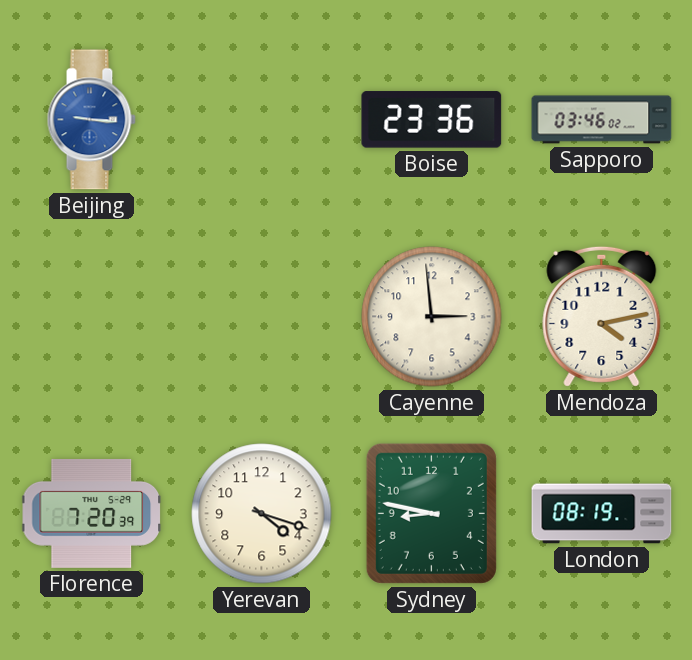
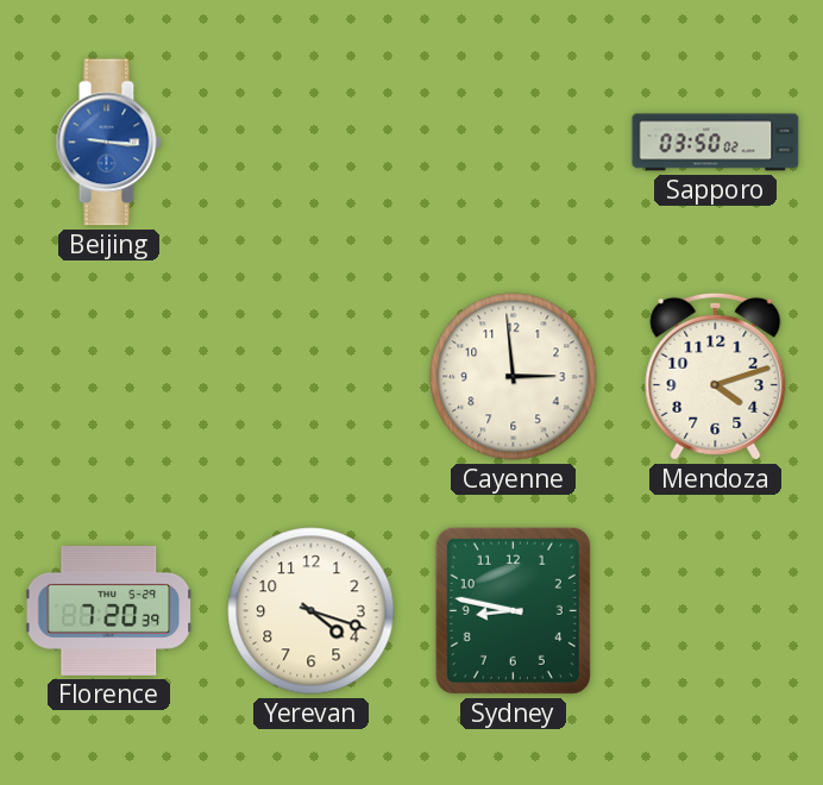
Boise: 23:36 -> none
Sapporo: 03:46 -> 03:50
Mendoza: 4:13 -> 4:12
London: 08:19 -> none
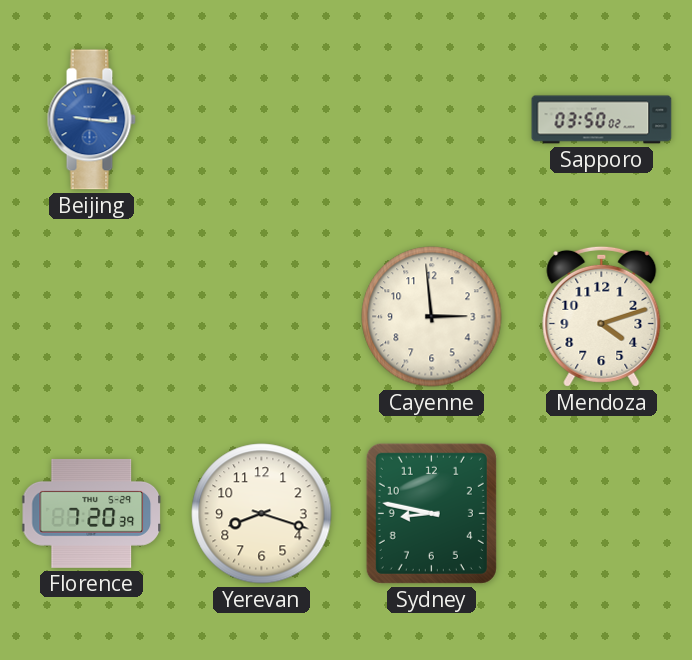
Yerevan: 4:18 -> 8:18
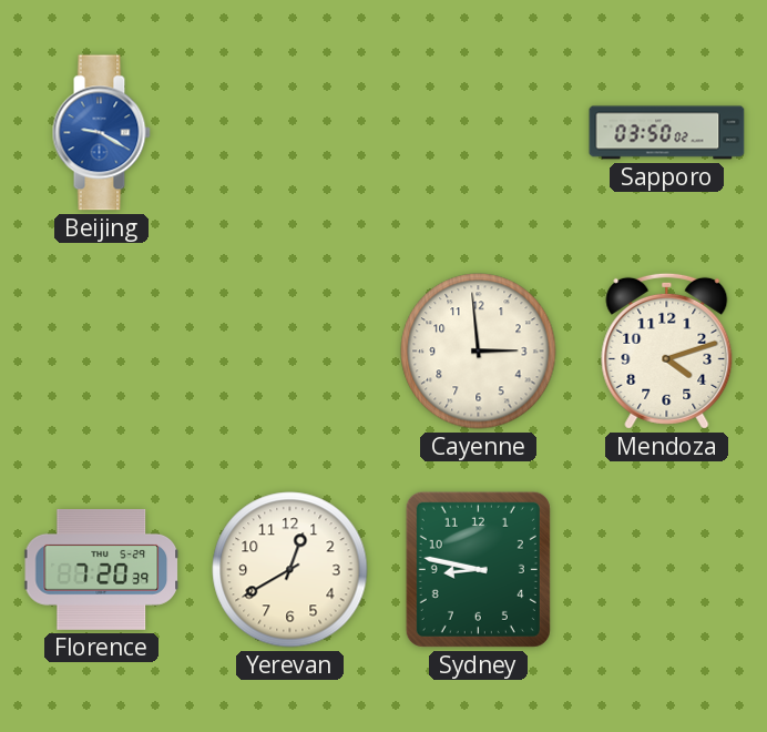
Beijing: 9:16 -> 9:20
Yerevan: 8:18 -> 12:40
